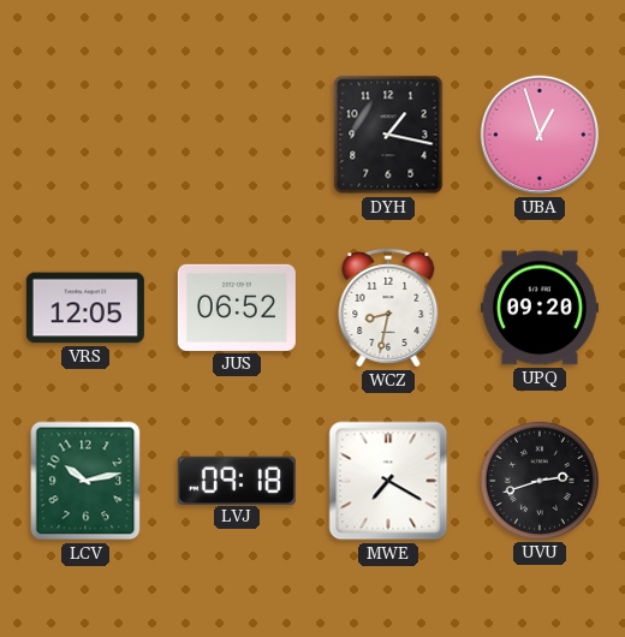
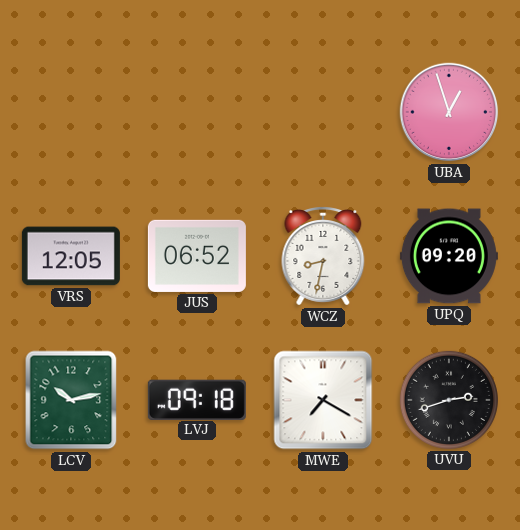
DYH: 1:17 -> none
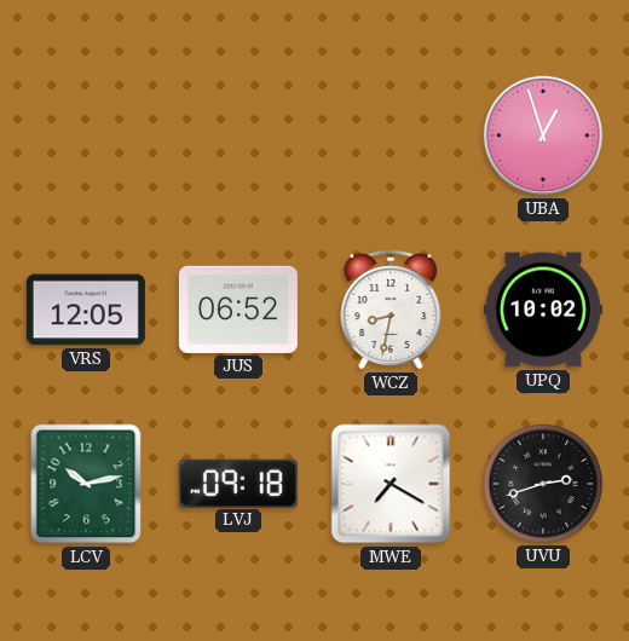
UPQ: 09:20 -> 10:02
